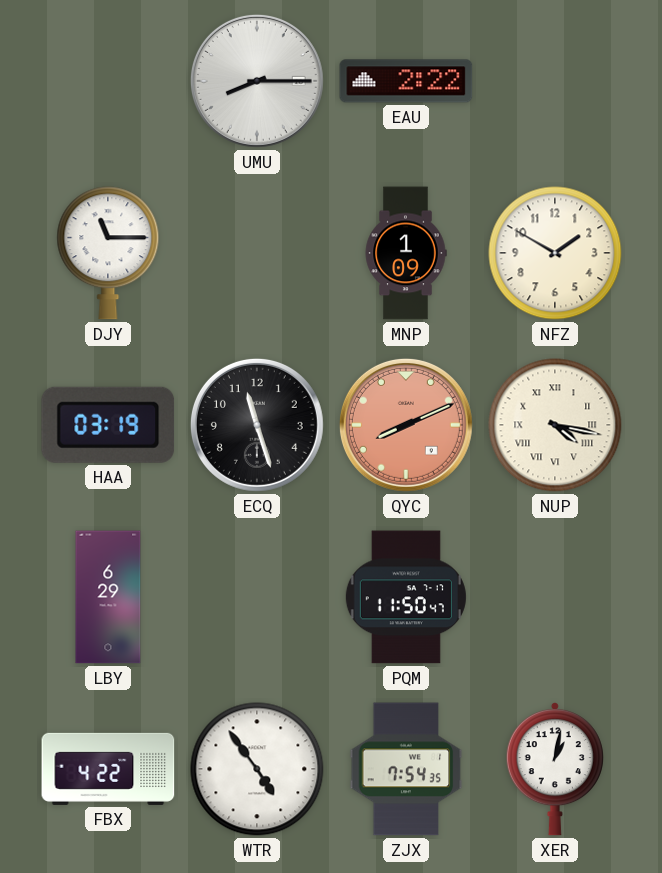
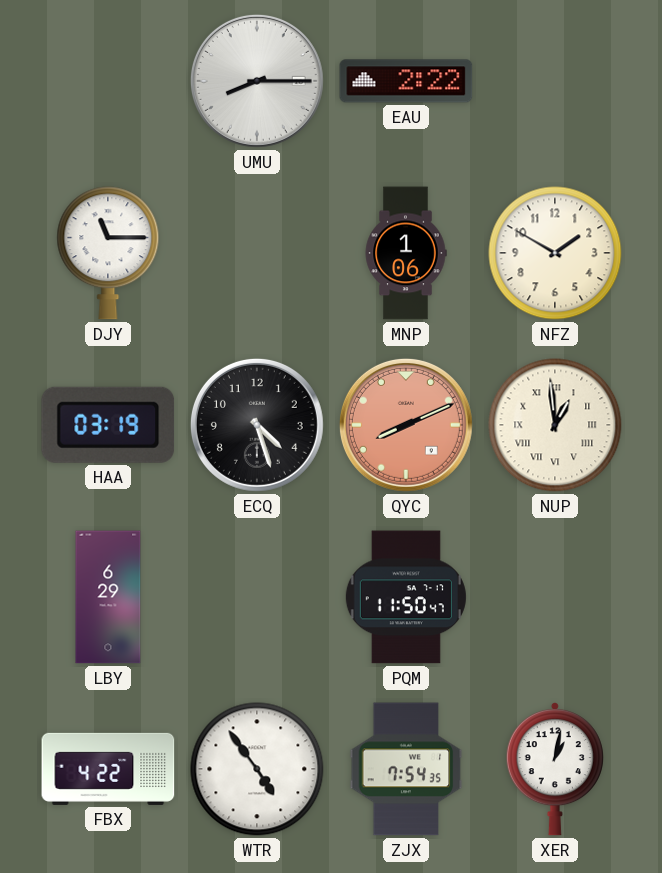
MNP: 1:09 -> 1:06
ECQ: 11:27 -> 4:27
NUP: 4:17 -> 12:59
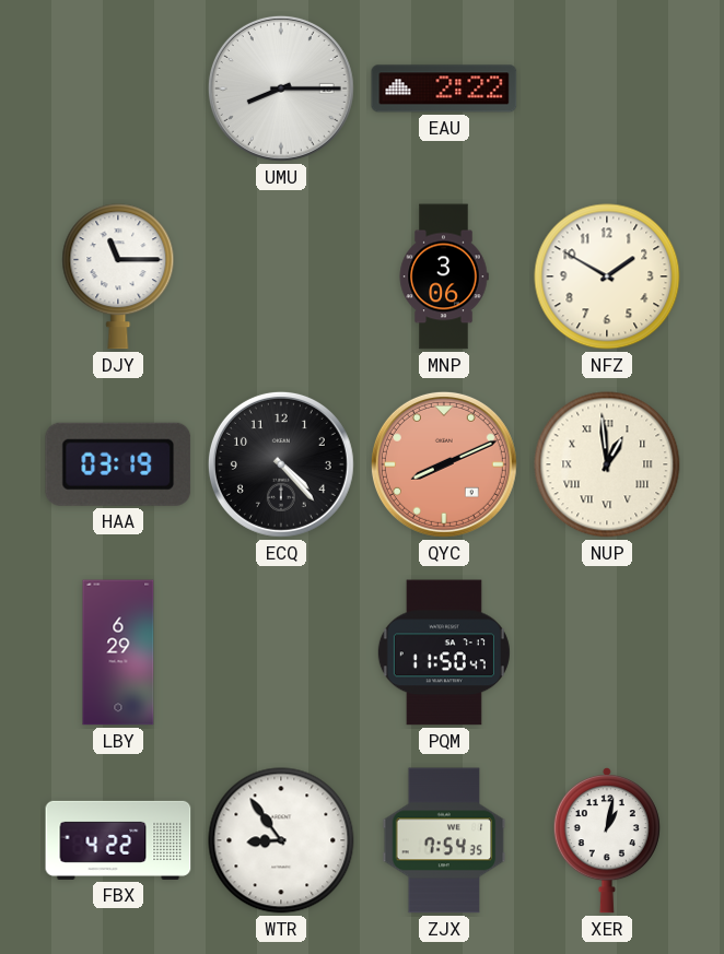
MNP: 1:06 -> 3:06
ECQ: 4:27 -> 4:23
WTR: 4:54 -> 8:54
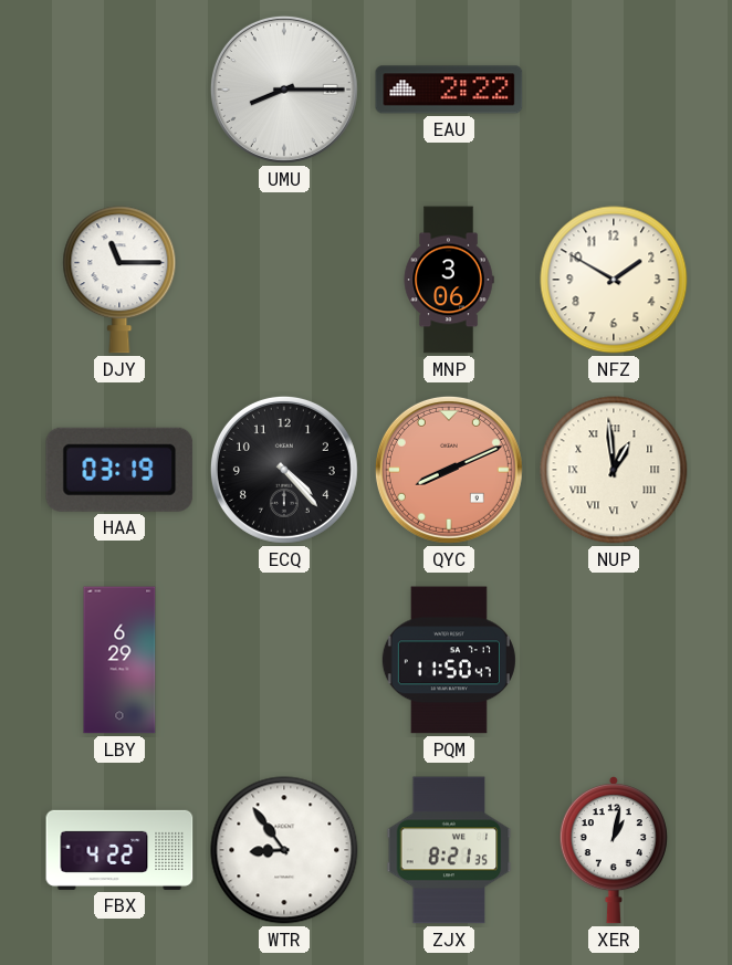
ZJX: 7:54 -> 8:21
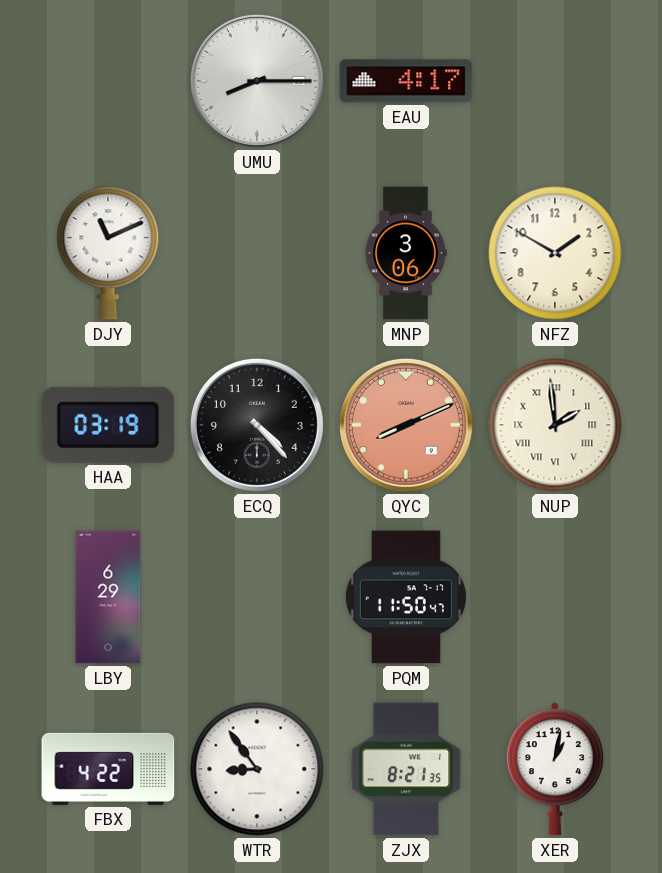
EAU: 2:22 -> 4:17
DJY: 11:15 -> 11:11
NUP: 12:59 -> 1:59
